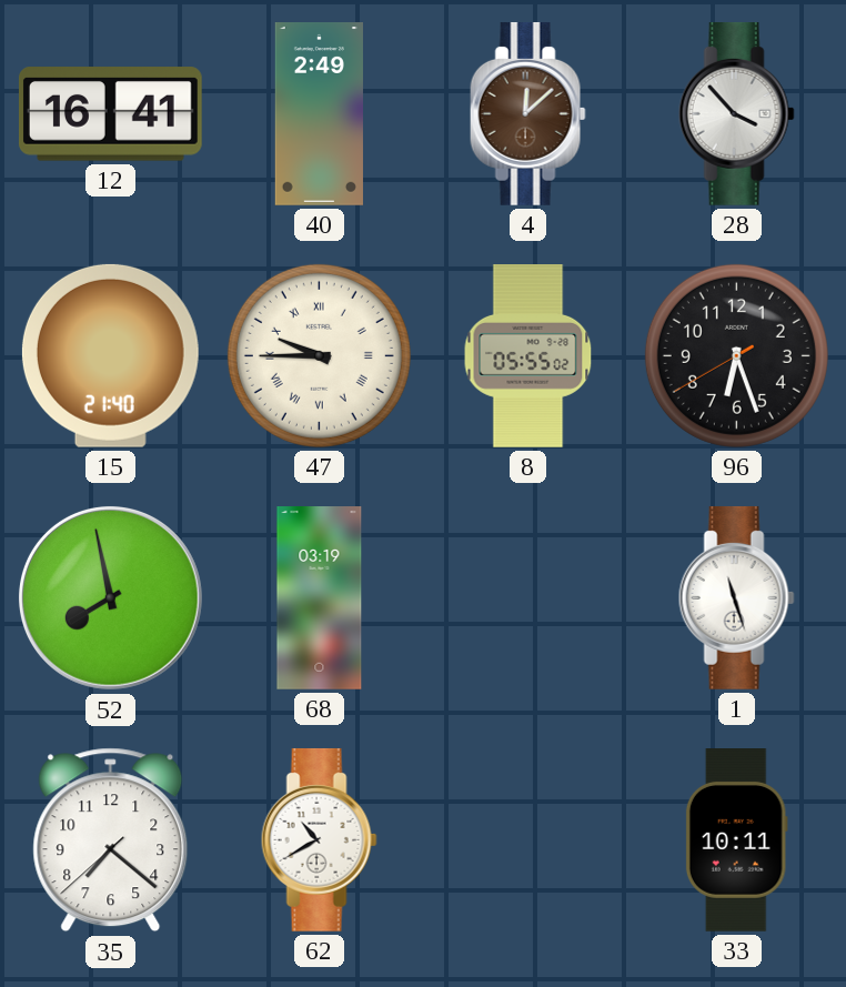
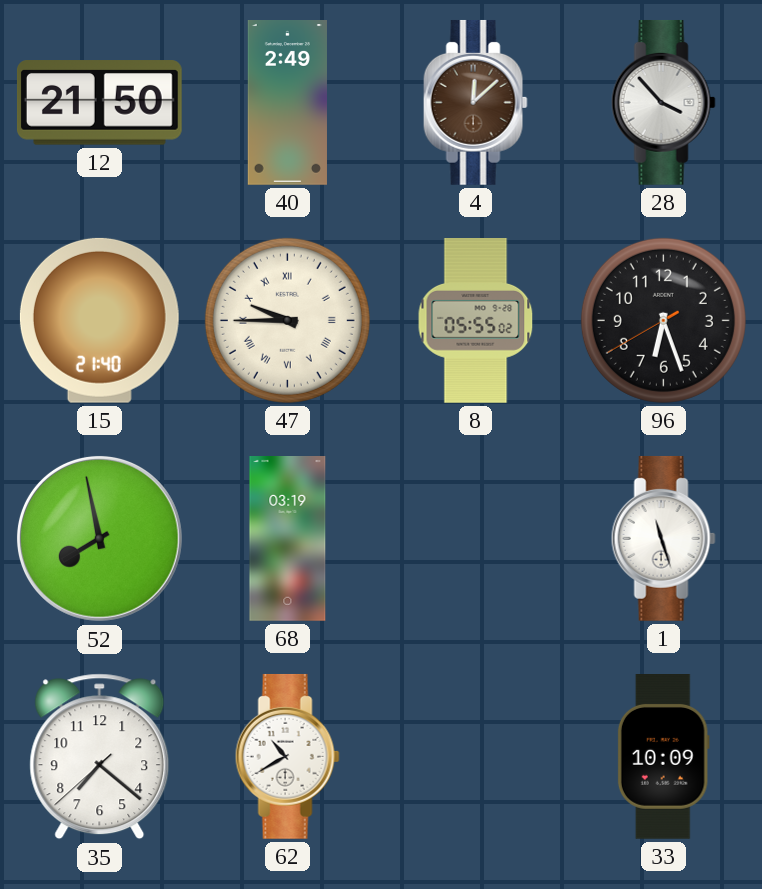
12: 16:41 -> 21:50
33: 10:11 -> 10:09
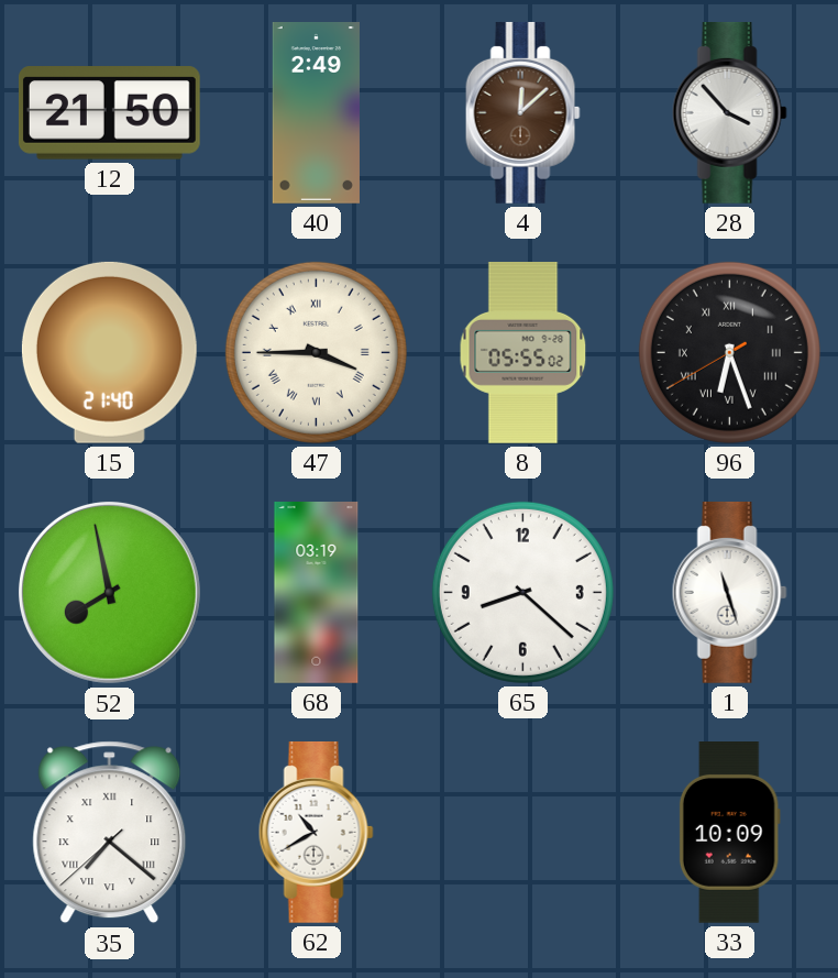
47: 9:45 -> 3:45
96 numerals: Arabic -> Roman
65: none -> 8:22
35 numerals: Arabic -> Roman
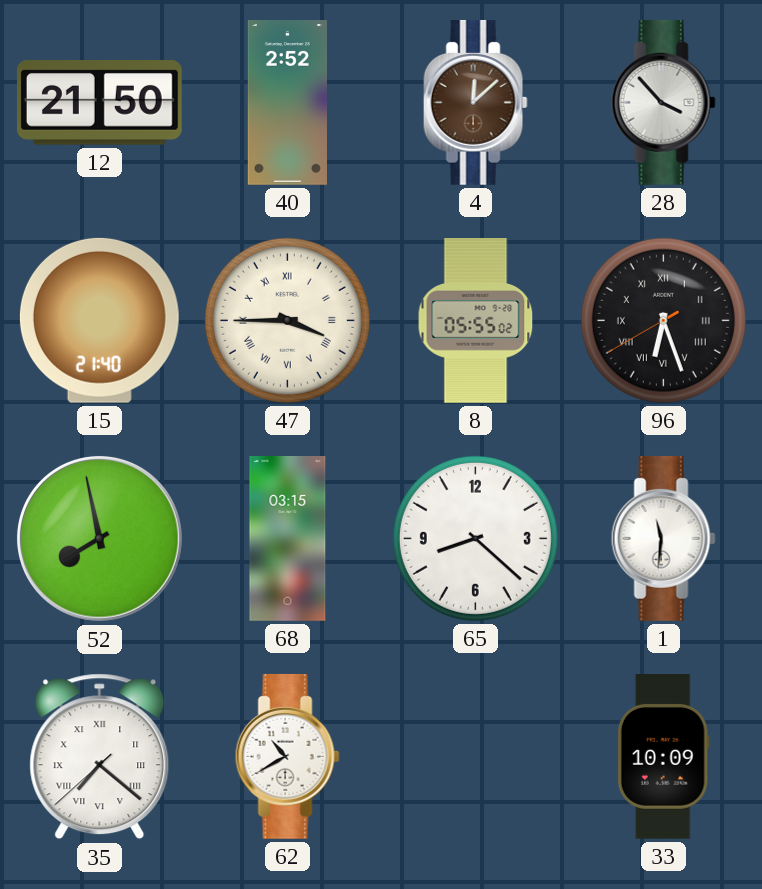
40: 2:49 -> 2:52
68: 03:19 -> 03:15
1: 11:27 -> 11:31
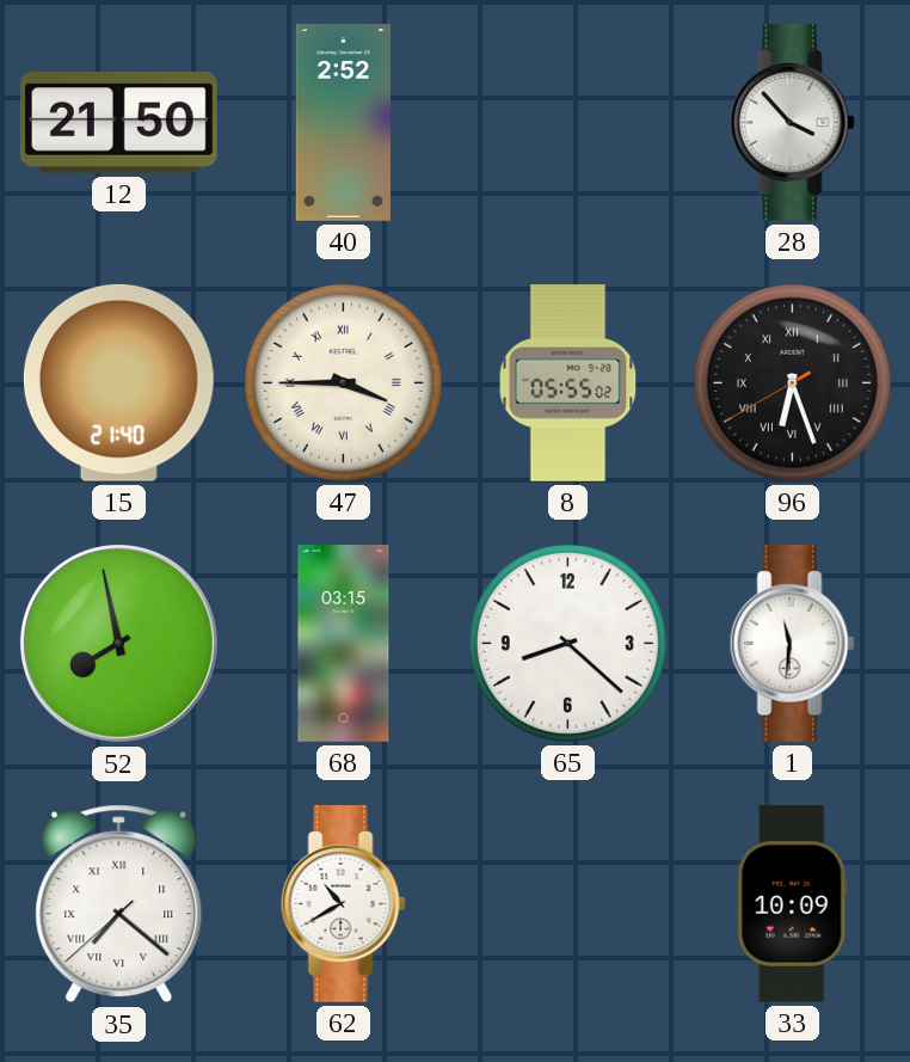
4: 12:08 -> none
